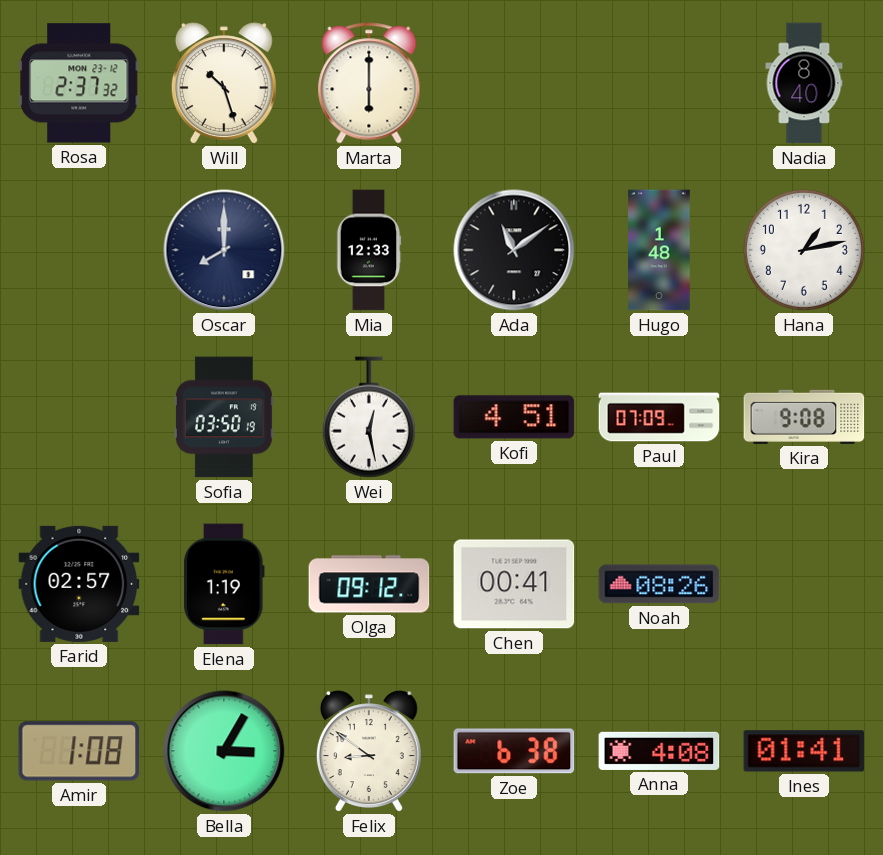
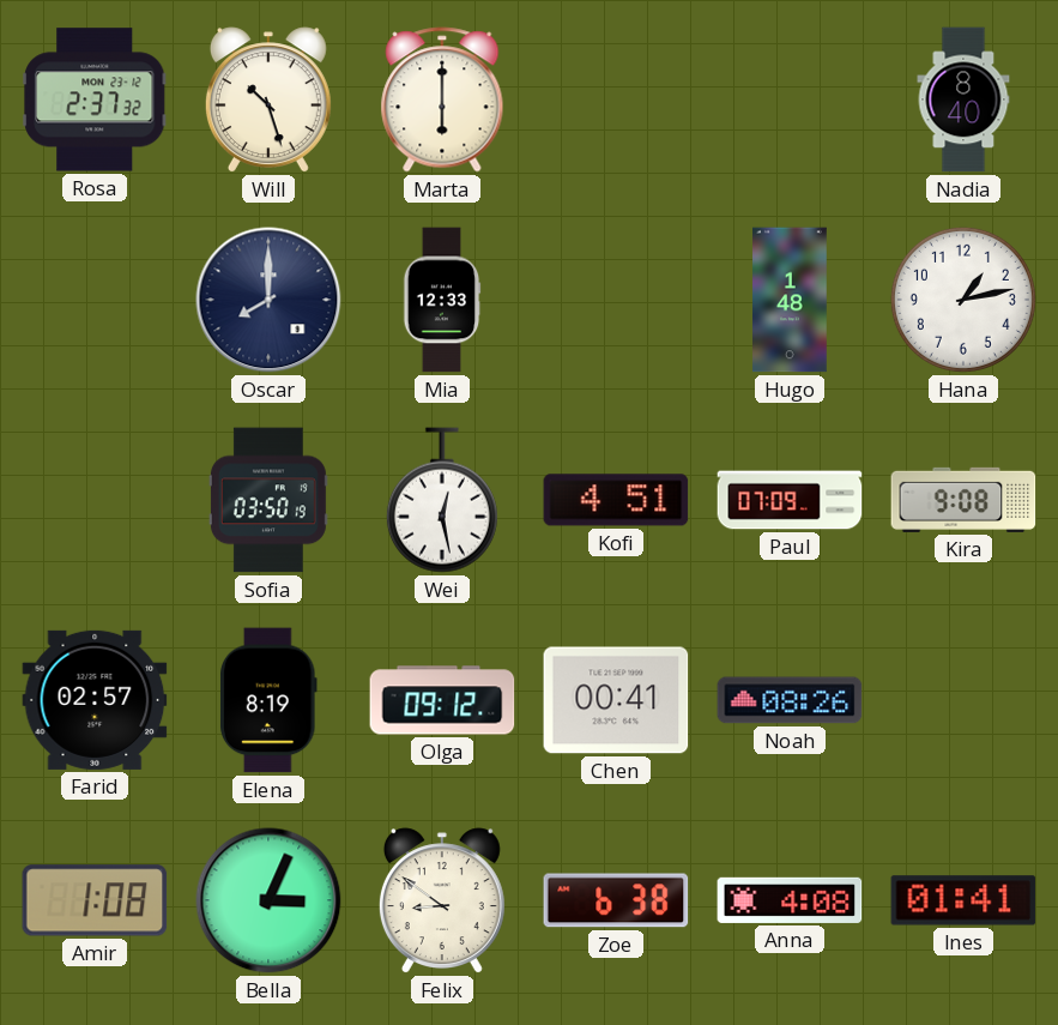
Ada: 11:09 -> none
Elena: 1:19 -> 8:19
Bella: 3:05 -> 3:04
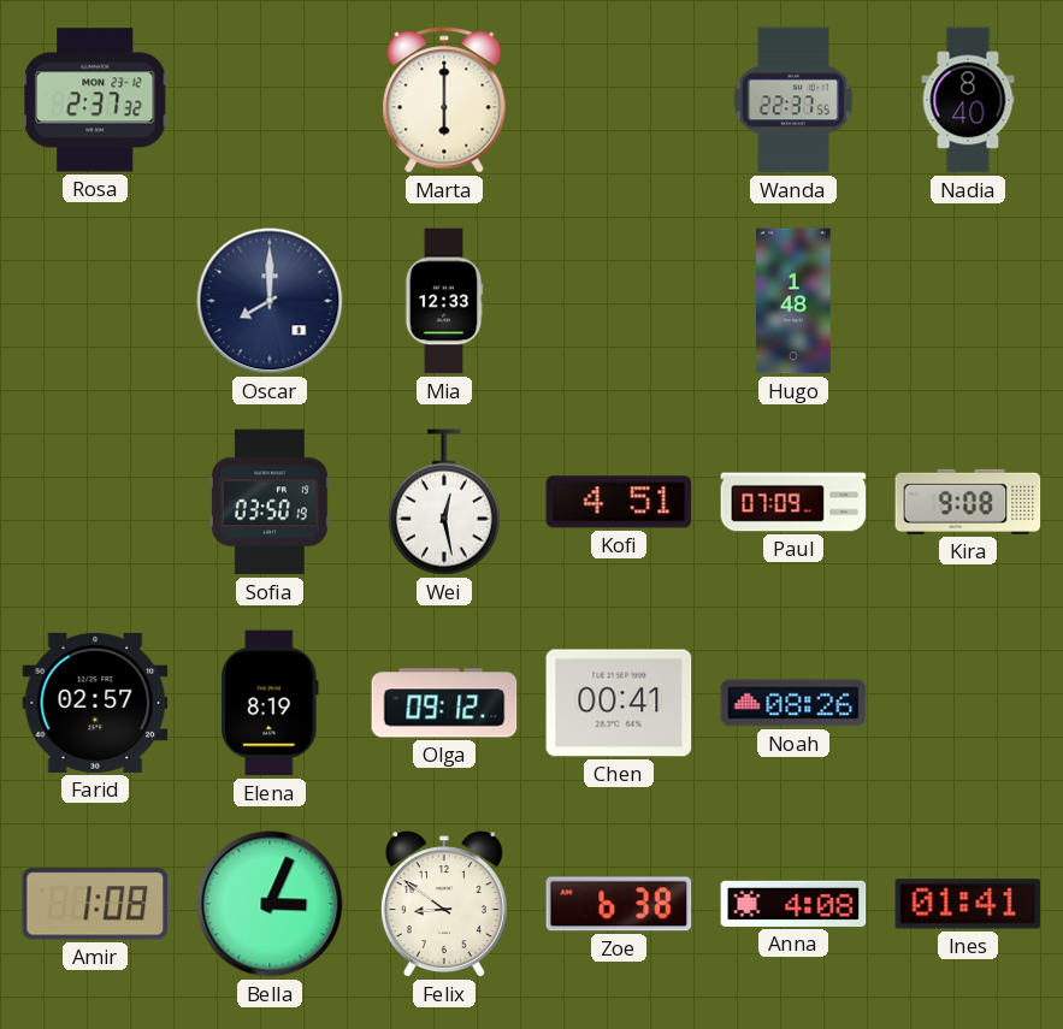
Will: 10:27 -> none
Wanda: none -> 22:37
Hana: 1:13 -> none
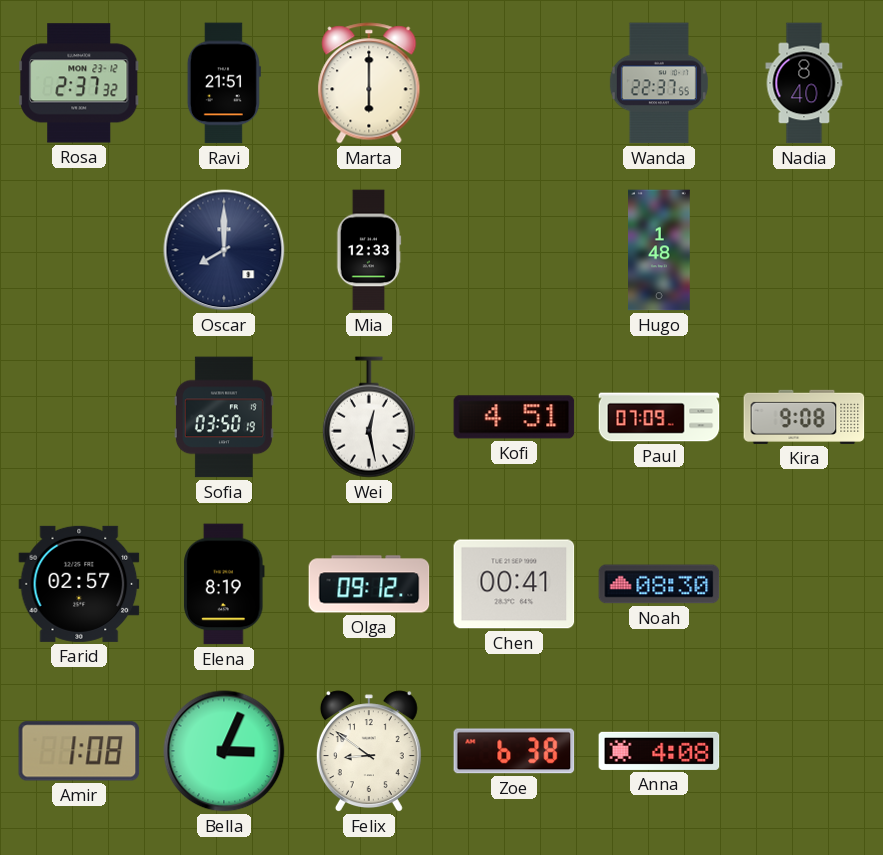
Ravi: none -> 21:51
Noah: 08:26 -> 08:30
Ines: 01:41 -> none
